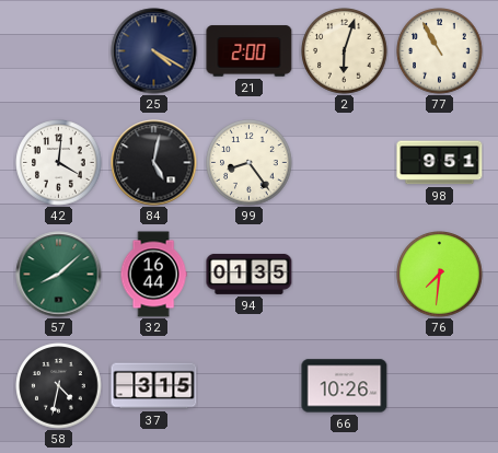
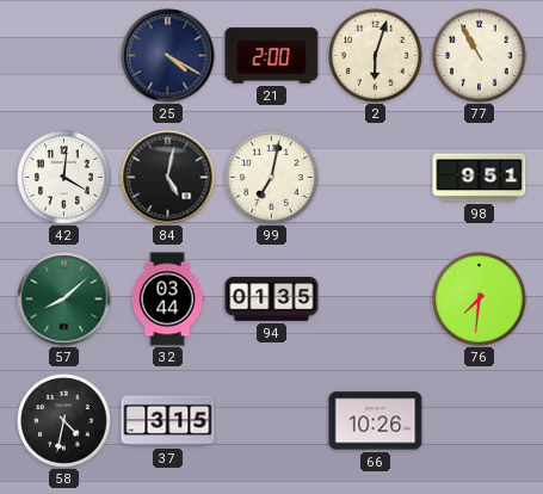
99: 8:24 -> 7:02
32: 16:44 -> 03:44
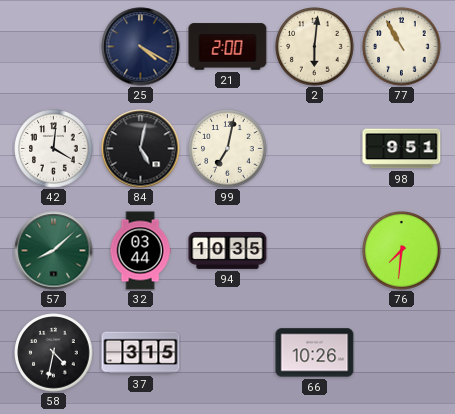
2: 6:03 -> 6:01
94: 01:35 -> 10:35
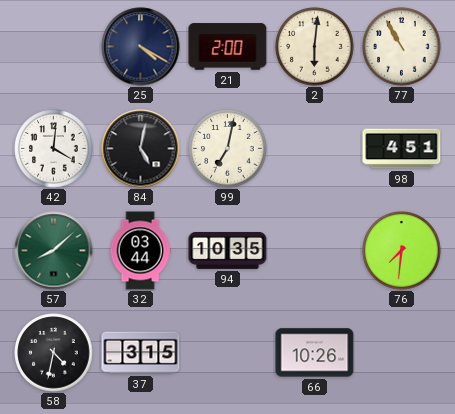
98: 9:51 -> 4:51
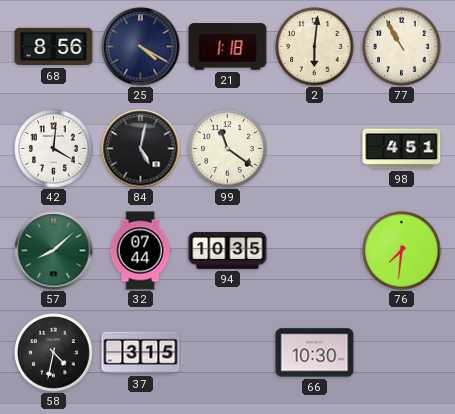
68: none -> 8:56
21: 2:00 -> 1:18
99: 7:02 -> 11:21
32: 03:44 -> 07:44
66: 10:26 -> 10:30
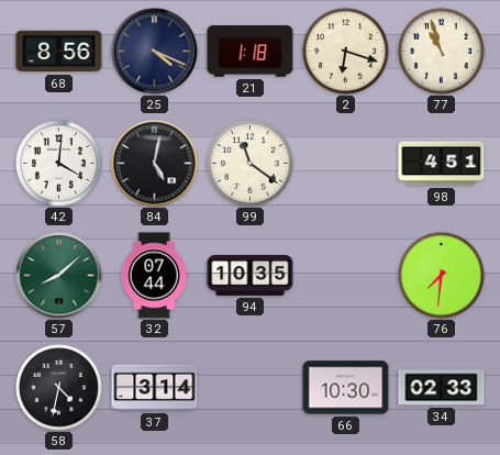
25: 4:20 -> 4:19
2: 6:01 -> 6:18
77: 10:55 -> 10:57
37: 3:15 -> 3:14
34: none -> 02:33
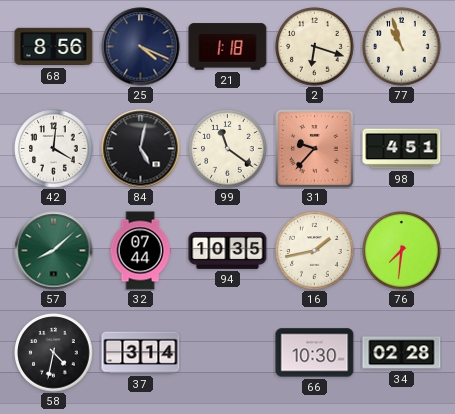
31: none -> 9:37
16: none -> 1:43
34: 02:33 -> 02:28
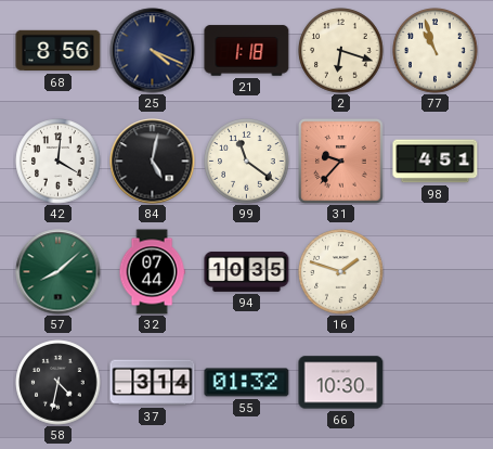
16: 1:43 -> 1:48
76: 7:31 -> none
55: none -> 01:32
34: 02:28 -> none
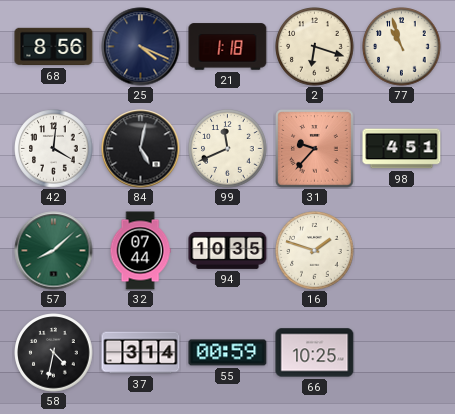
99: 11:21 -> 11:41
55: 01:32 -> 00:59
66: 10:30 -> 10:25
